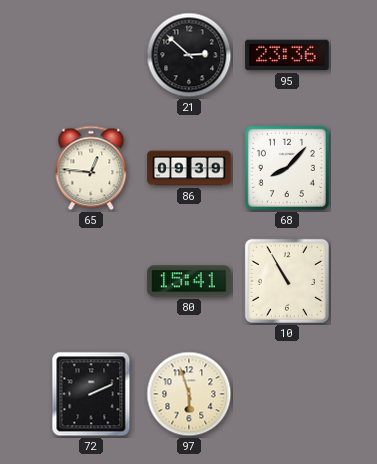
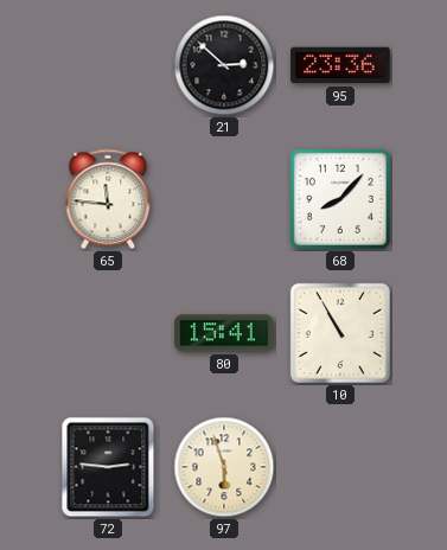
65: 12:46 -> 11:46
86: 09:39 -> none
72: 2:11 -> 2:46
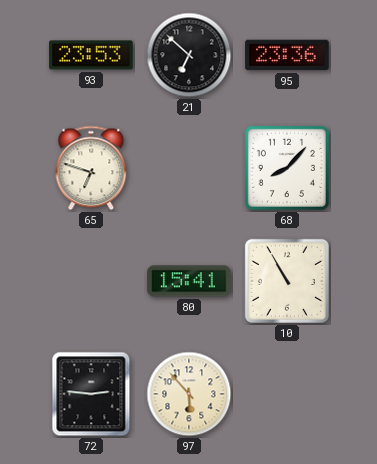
93: none -> 23:53
21: 2:52 -> 6:52
65: 11:46 -> 6:48
97: 5:57 -> 5:53
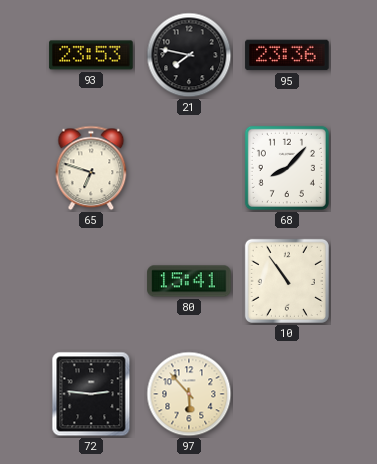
21: 6:52 -> 7:47
10: 10:55 -> 10:54
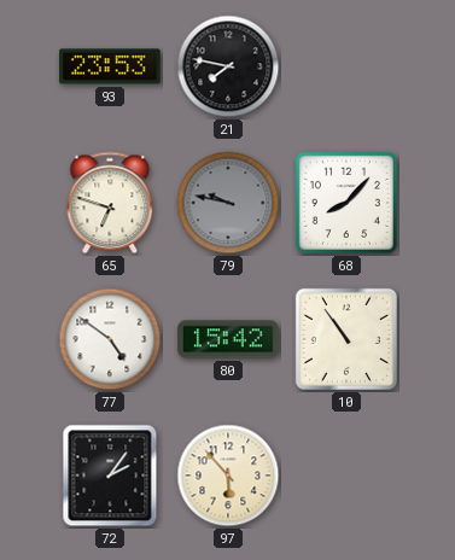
95: 23:36 -> none
79: none -> 9:47
77: none -> 4:51
80: 15:41 -> 15:42
72: 2:46 -> 2:06
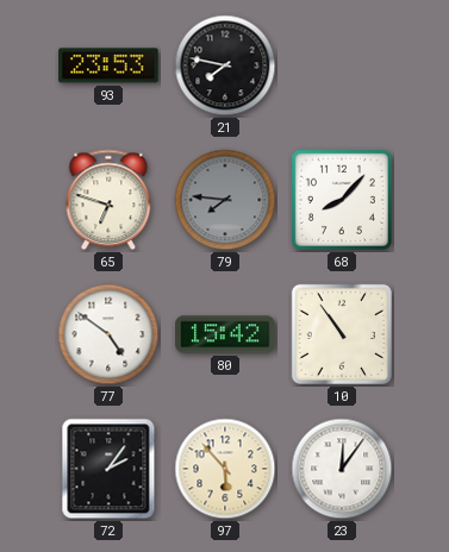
79: 9:47 -> 7:46
23: none -> 12:06
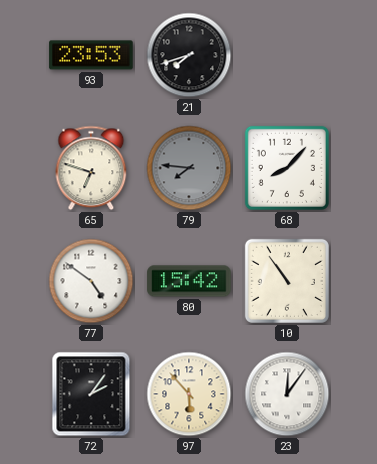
21: 7:47 -> 7:42
